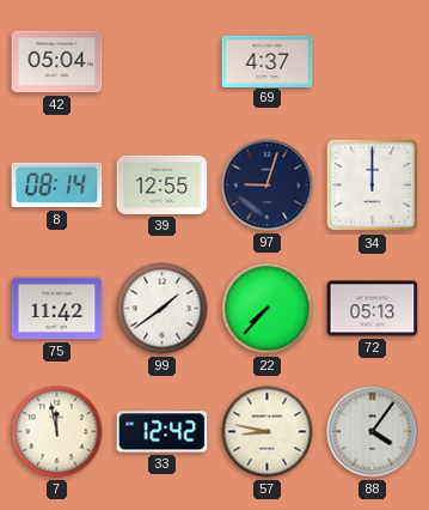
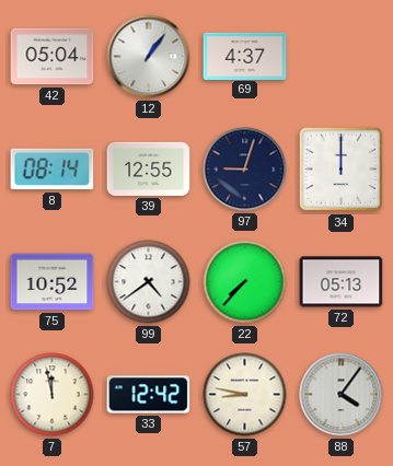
12: none -> 1:06
75: 11:42 -> 10:52
99: 1:39 -> 4:39
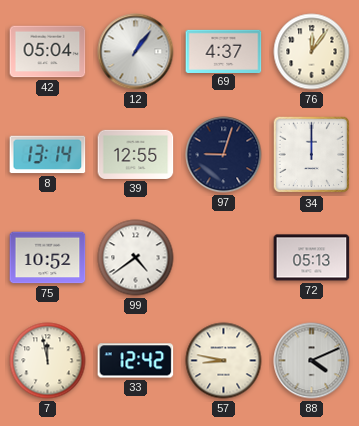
76: none -> 12:06
8: 08:14 -> 13:14
22: 7:37 -> none
88: 4:06 -> 4:11
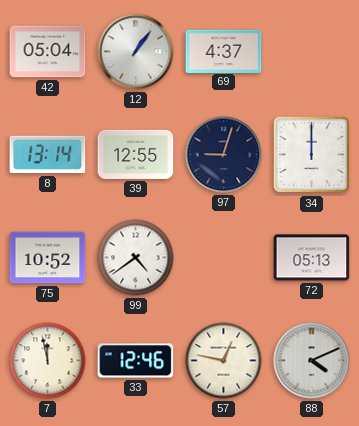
76: 12:06 -> none
33: 12:42 -> 12:46
57: 8:47 -> 12:47
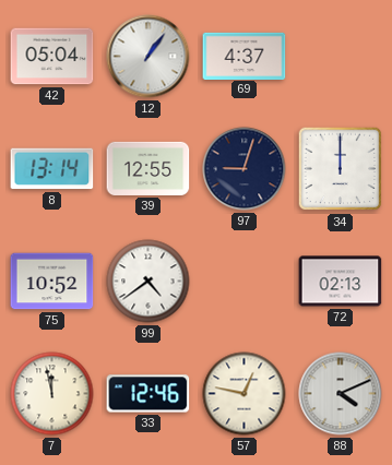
72: 05:13 -> 02:13
